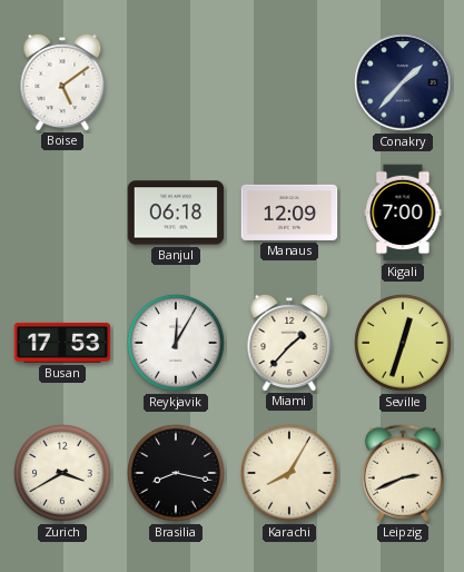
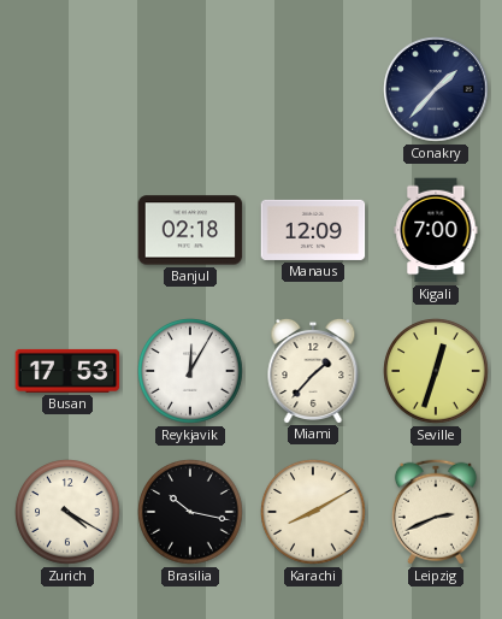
Boise: 5:09 -> none
Banjul: 06:18 -> 02:18
Zurich: 3:40 -> 4:20
Brasilia: 8:17 -> 10:17
Karachi: 8:05 -> 8:10
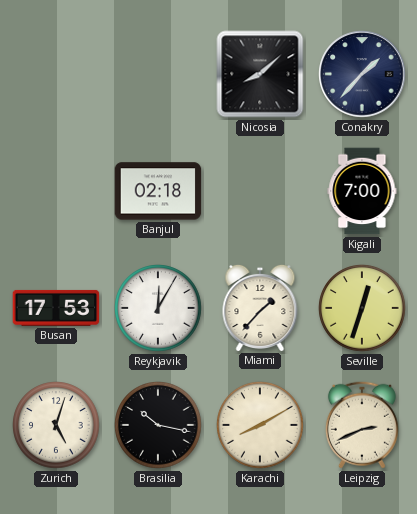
Nicosia: none -> 8:08
Manaus: 12:09 -> none
Zurich: 4:20 -> 5:03
